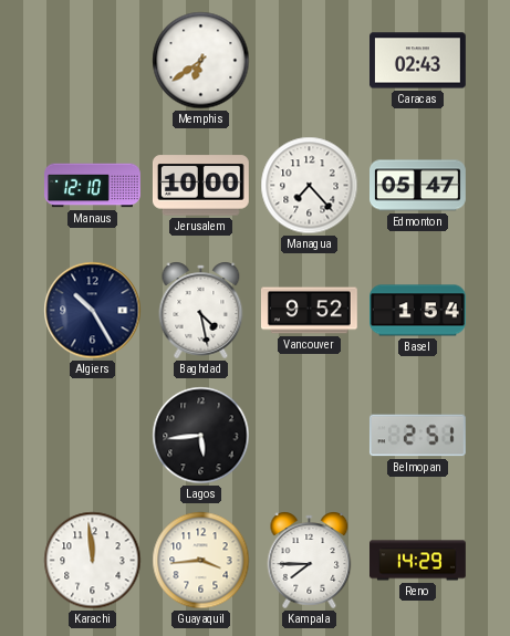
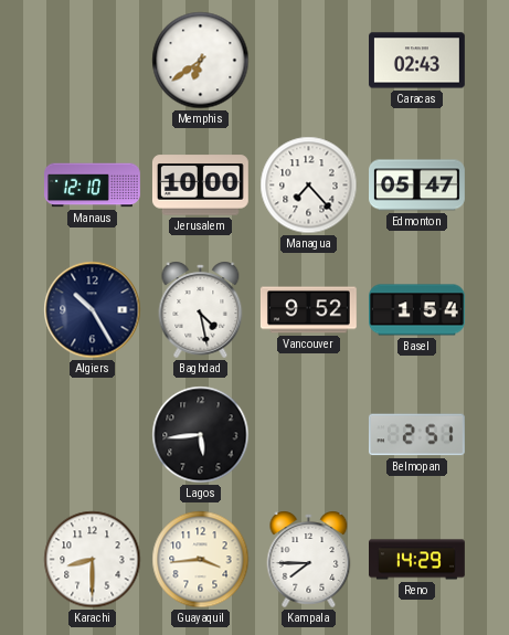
Karachi: 11:59 -> 8:30
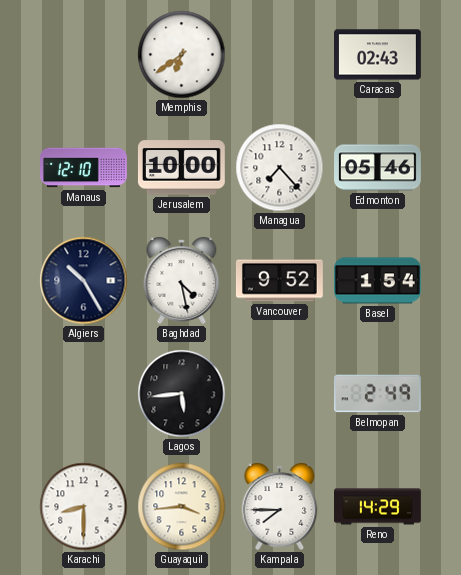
Edmonton: 05:47 -> 05:46
Belmopan: 2:51 -> 2:49
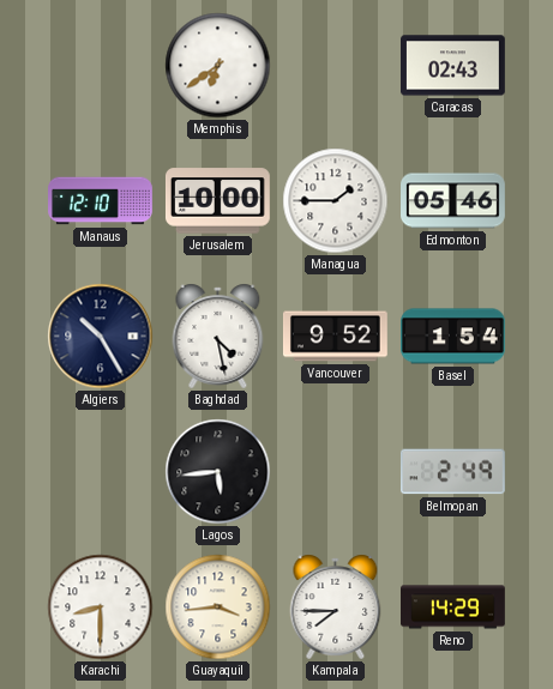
Managua: 7:23 -> 1:45
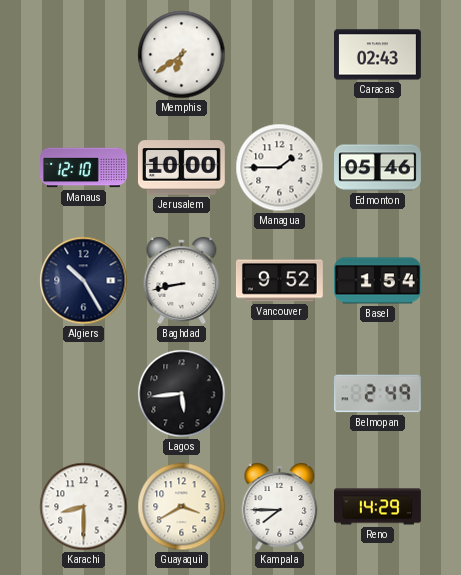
Baghdad: 4:28 -> 8:43
Guayaquil: 3:44 -> 3:40
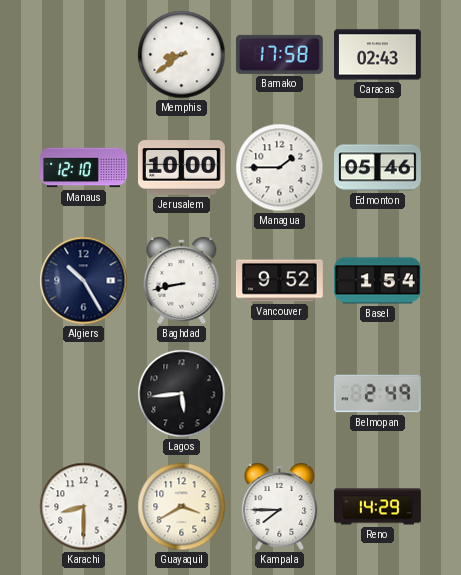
Memphis: 6:39 -> 8:39
Bamako: none -> 17:58
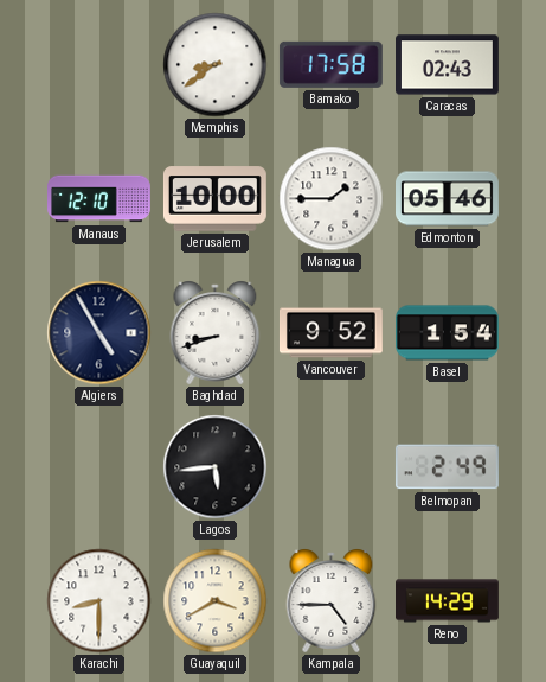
Algiers: 10:25 -> 4:55
Baghdad: 8:43 -> 8:42
Kampala: 7:45 -> 4:45
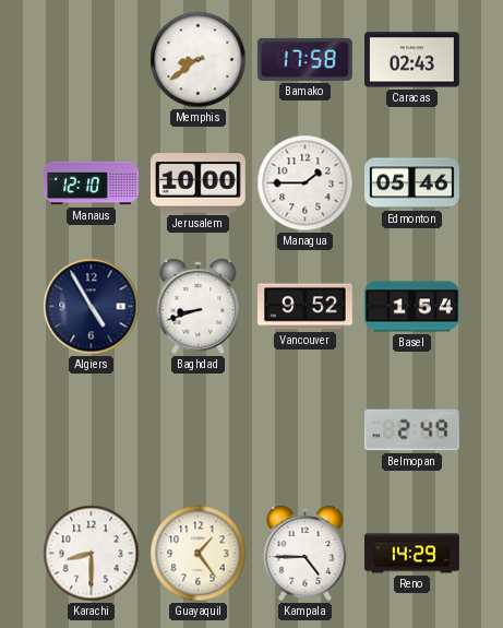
Lagos: 5:44 -> none
Guayaquil: 3:40 -> 1:24
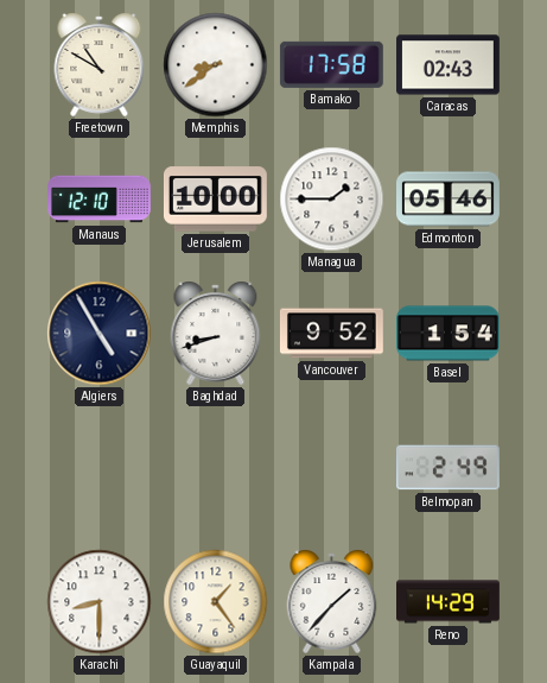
Freetown: none -> 10:50
Kampala: 4:45 -> 1:37
